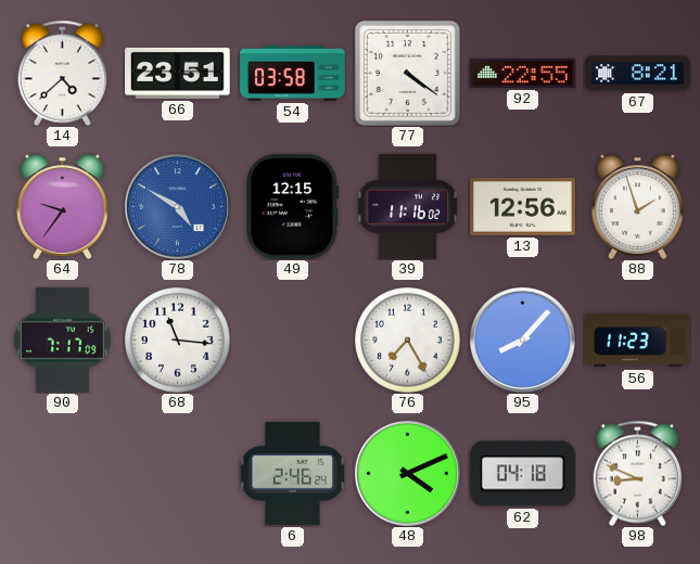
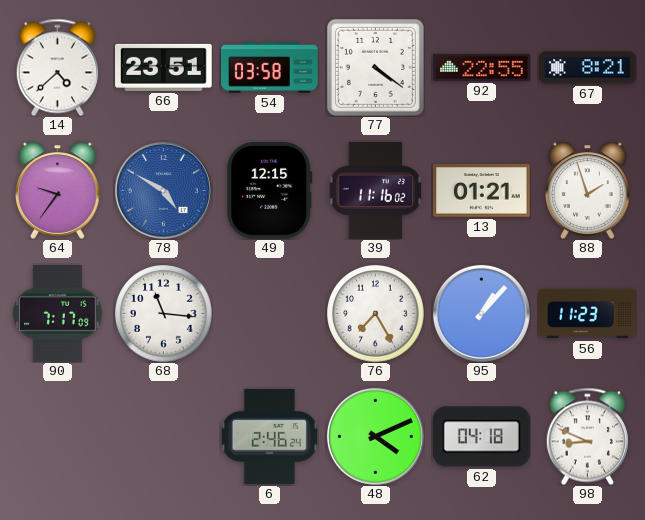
13: 12:56 -> 01:21
95: 8:07 -> 1:07
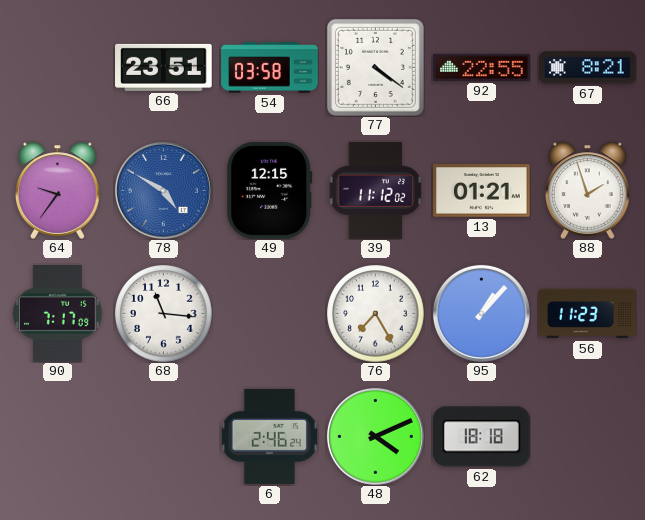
14: 4:38 -> none
39: 11:16 -> 11:12
62: 04:18 -> 18:18
98: 8:49 -> none
